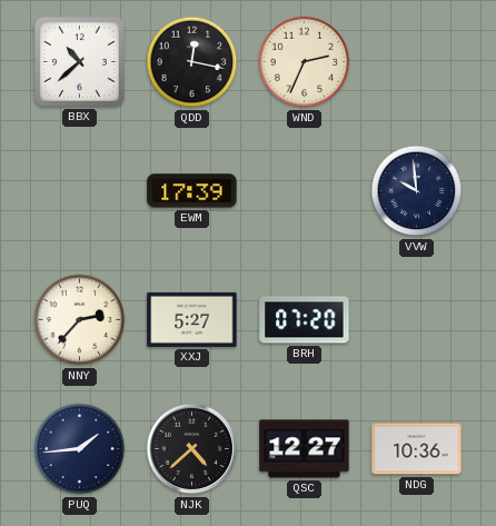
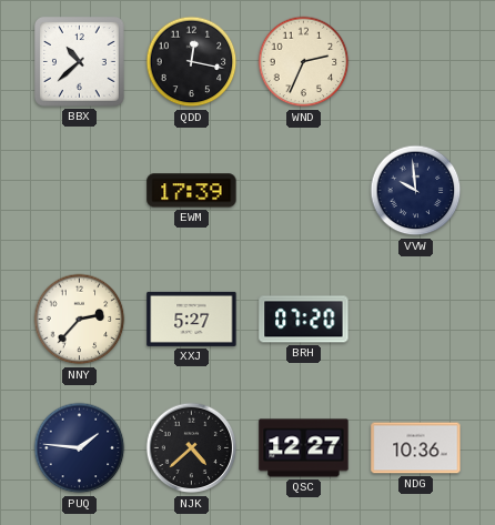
PUQ: 1:44 -> 1:46
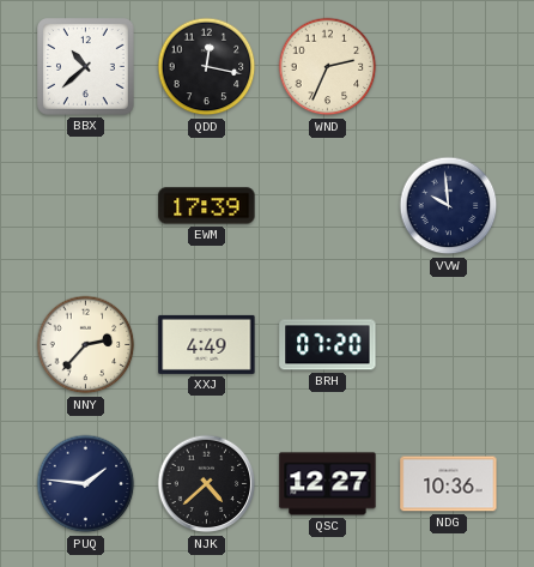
XXJ: 5:27 -> 4:49
